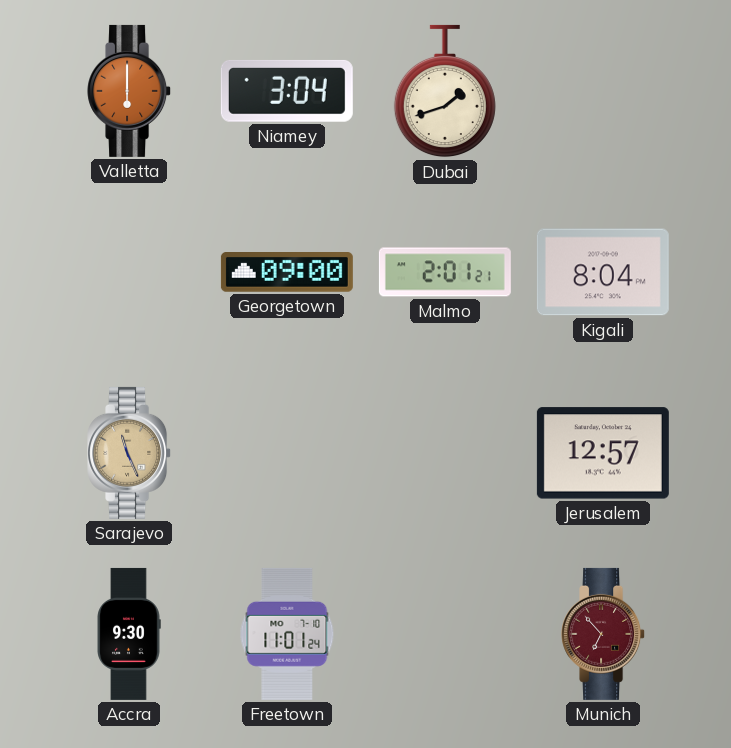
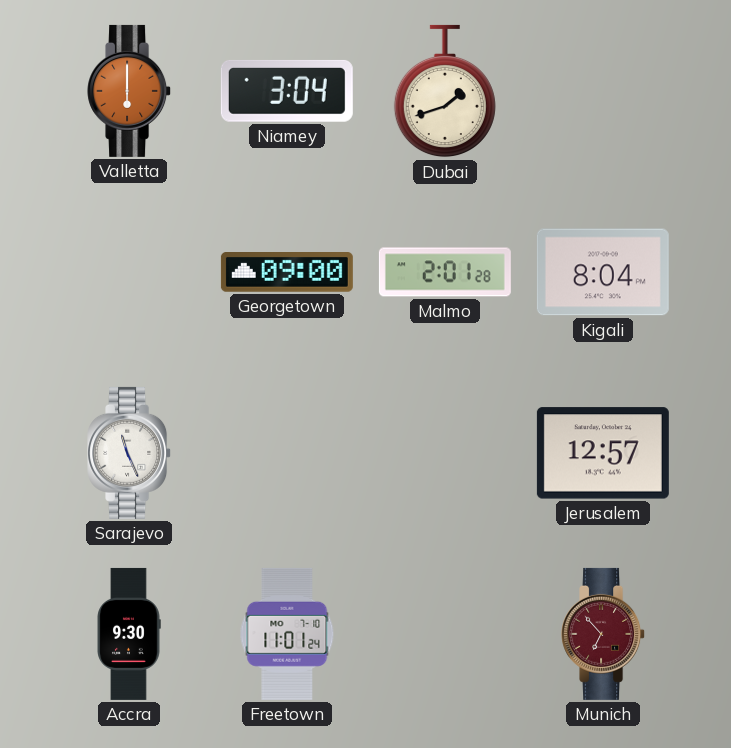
Malmo: 2:01:21 -> 2:01:28
Sarajevo dial: champagne -> white
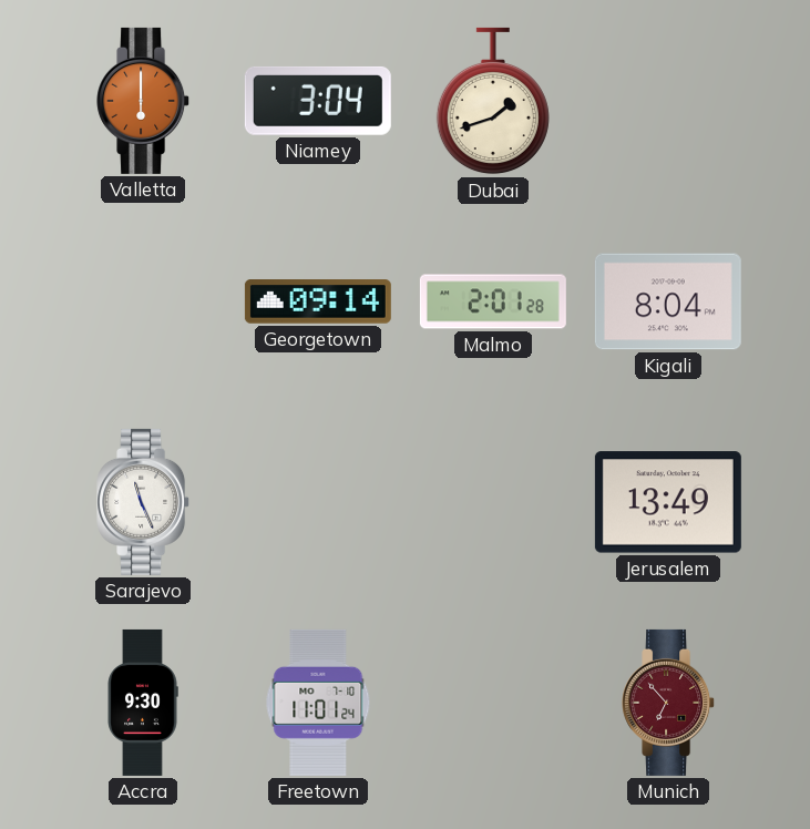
Georgetown: 09:00 -> 09:14
Jerusalem: 12:57 -> 13:49
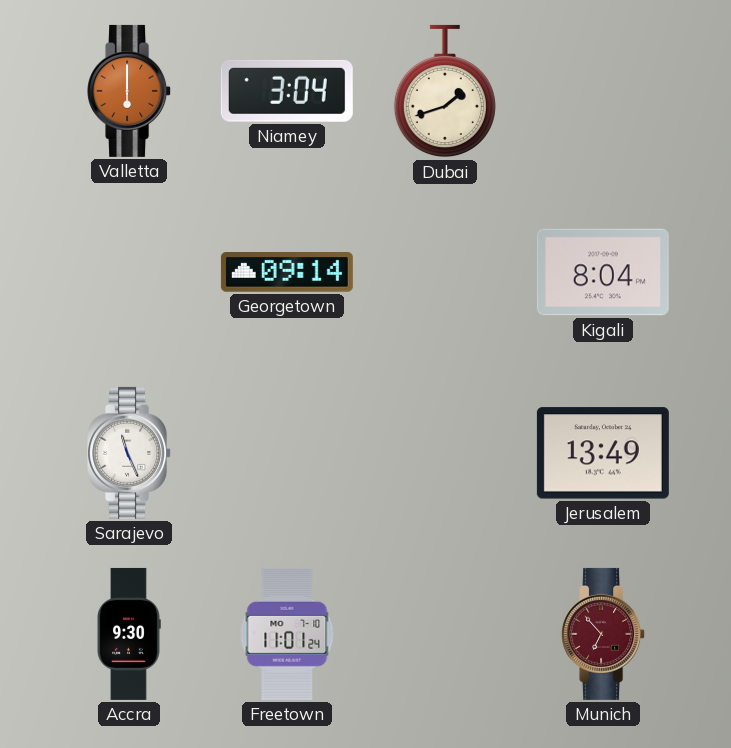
Malmo: 2:01 -> none
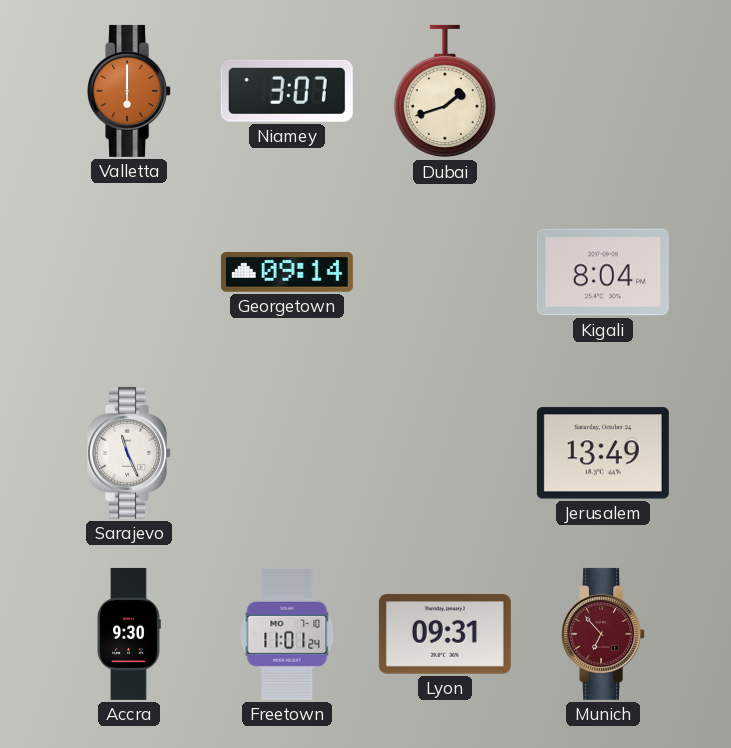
Niamey: 3:04 -> 3:07
Lyon: none -> 09:31
